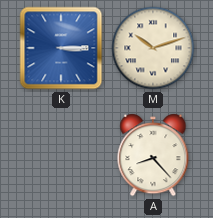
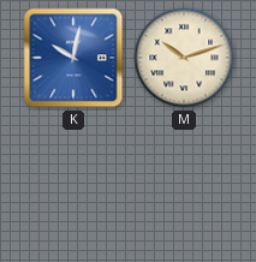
K: 3:15 -> 10:02
A: 8:23 -> none
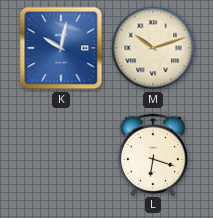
L: none -> 6:18
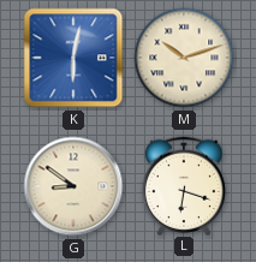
K: 10:02 -> 6:02
G: none -> 8:51
